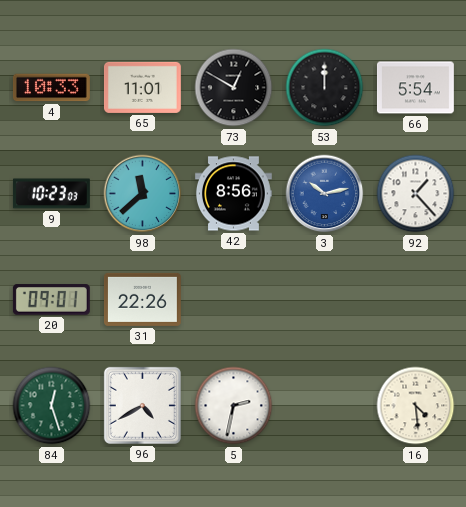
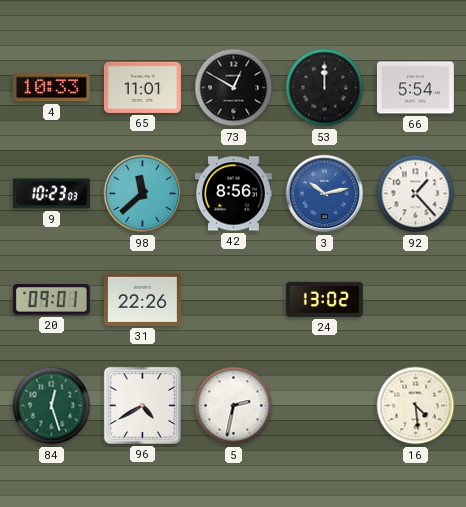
24: none -> 13:02
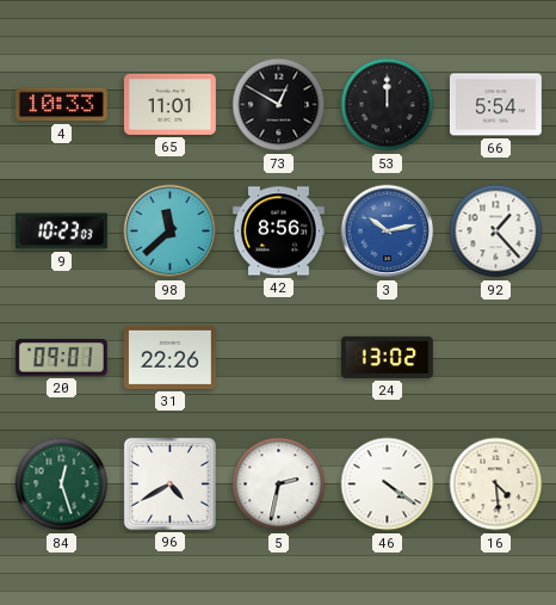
46: none -> 4:21
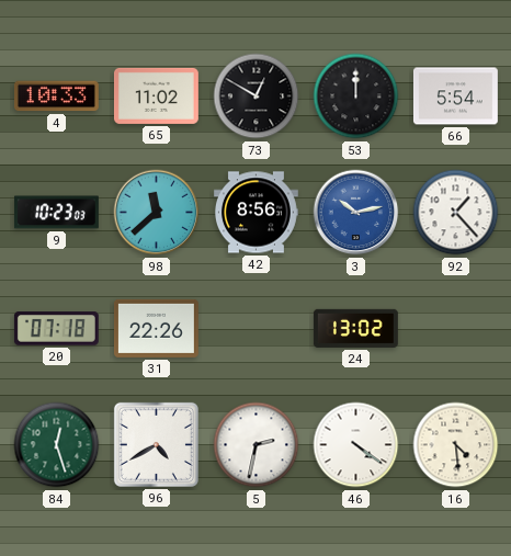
65: 11:01 -> 11:02
20: 09:01 -> 07:18
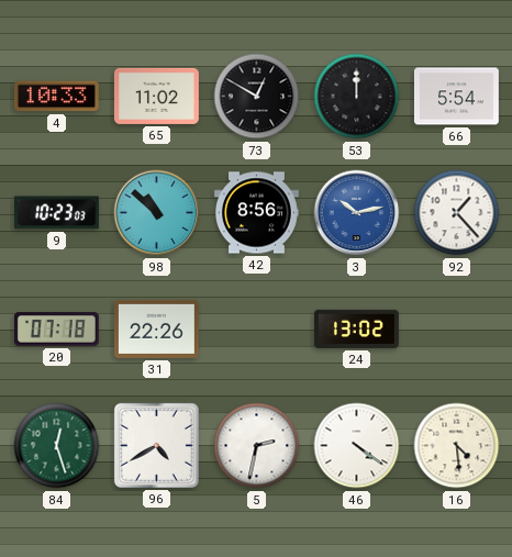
98: 11:38 -> 10:52
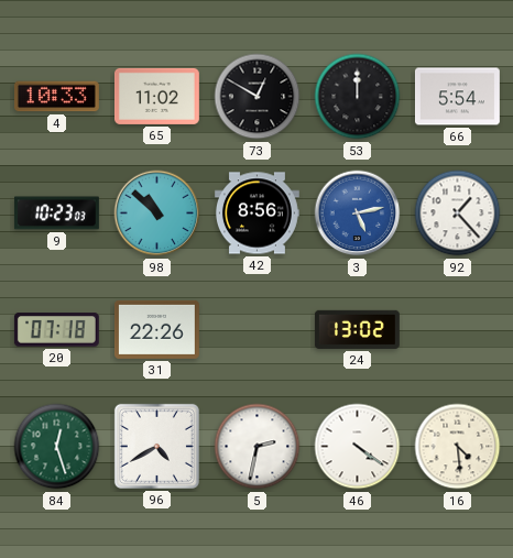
3: 10:13 -> 5:13
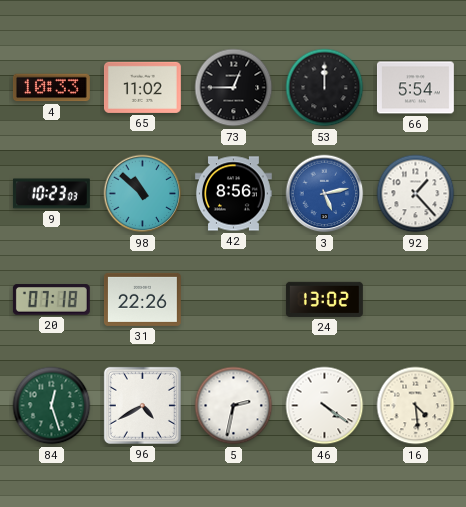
73: 12:50 -> 12:45
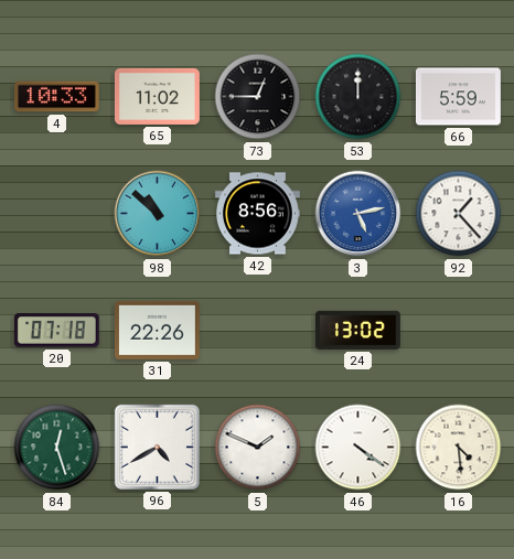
66: 5:54 -> 5:59
9: 10:23 -> none
5: 2:32 -> 1:49
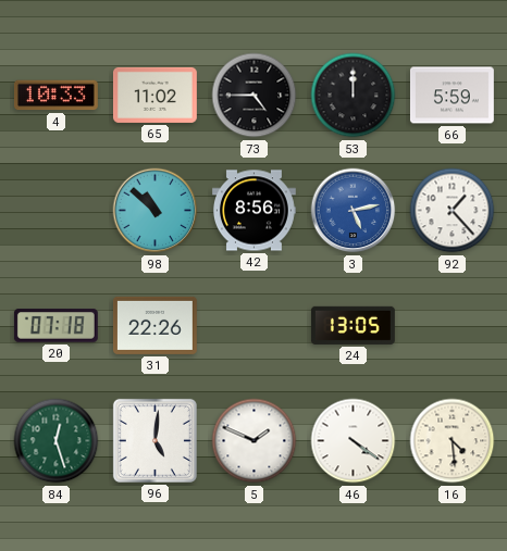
73: 12:45 -> 4:45
24: 13:02 -> 13:05
96: 4:40 -> 5:01
